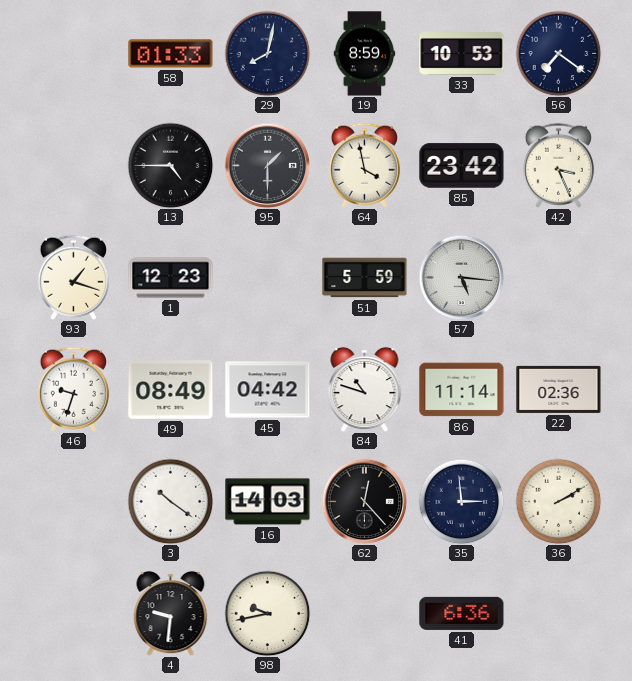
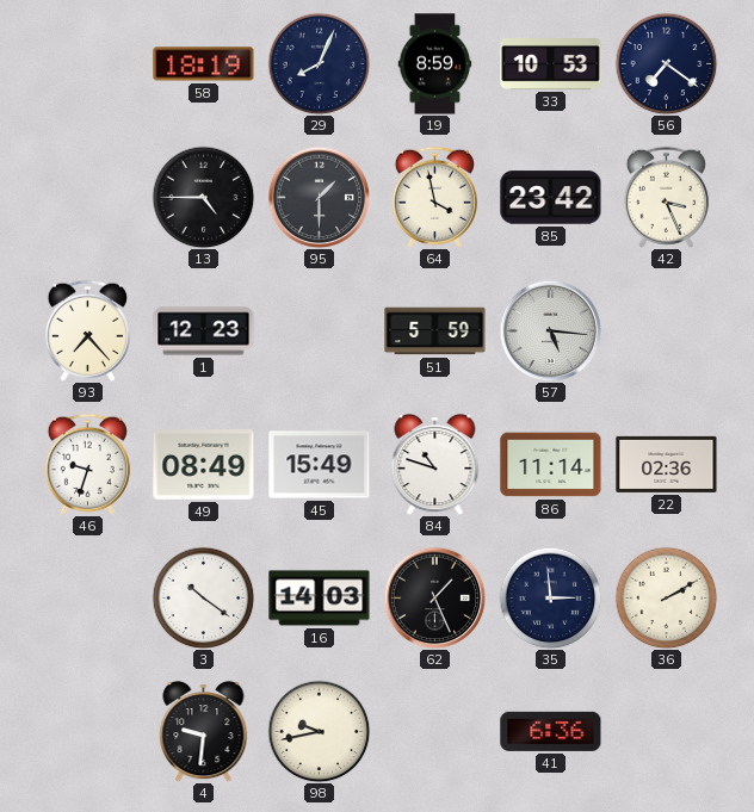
58: 01:33 -> 18:19
29: 8:02 -> 8:04
93: 1:18 -> 7:23
45: 04:42 -> 15:49
62: 12:23 -> 1:26
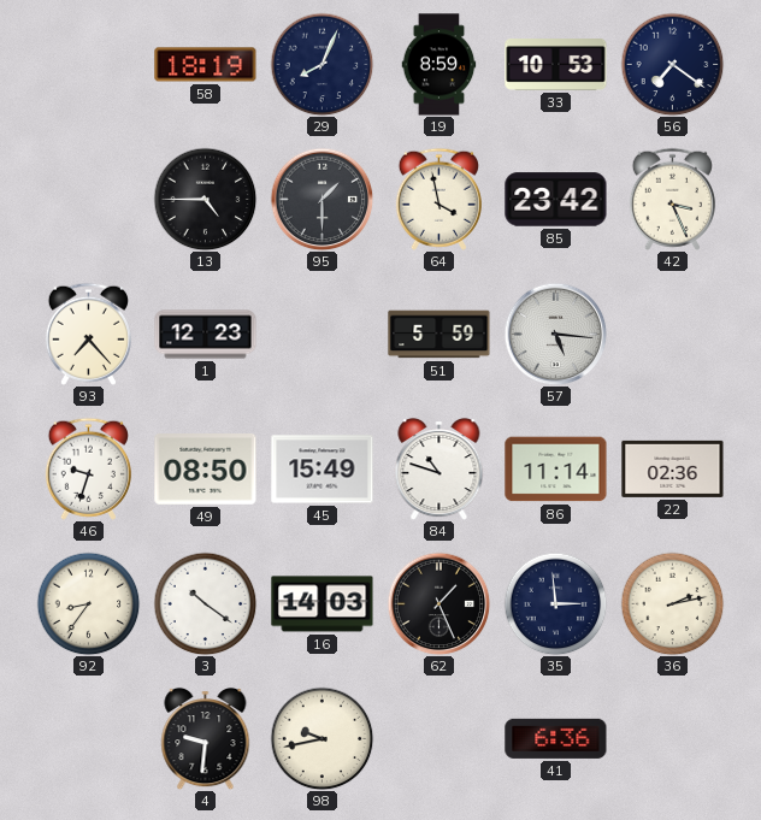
49: 08:49 -> 08:50
92: none -> 8:36
36: 2:10 -> 2:13
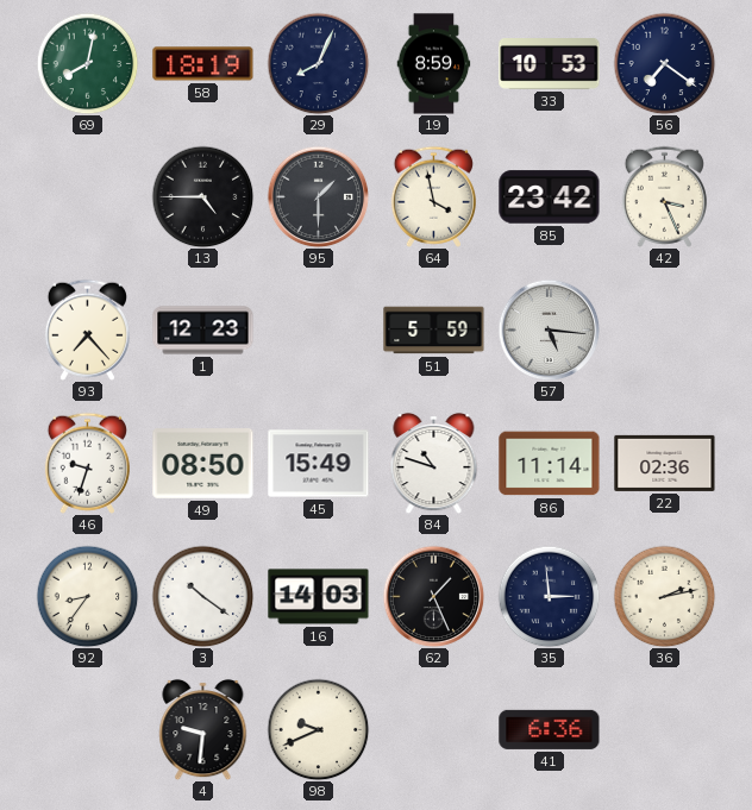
69: none -> 8:02
98: 9:43 -> 9:41
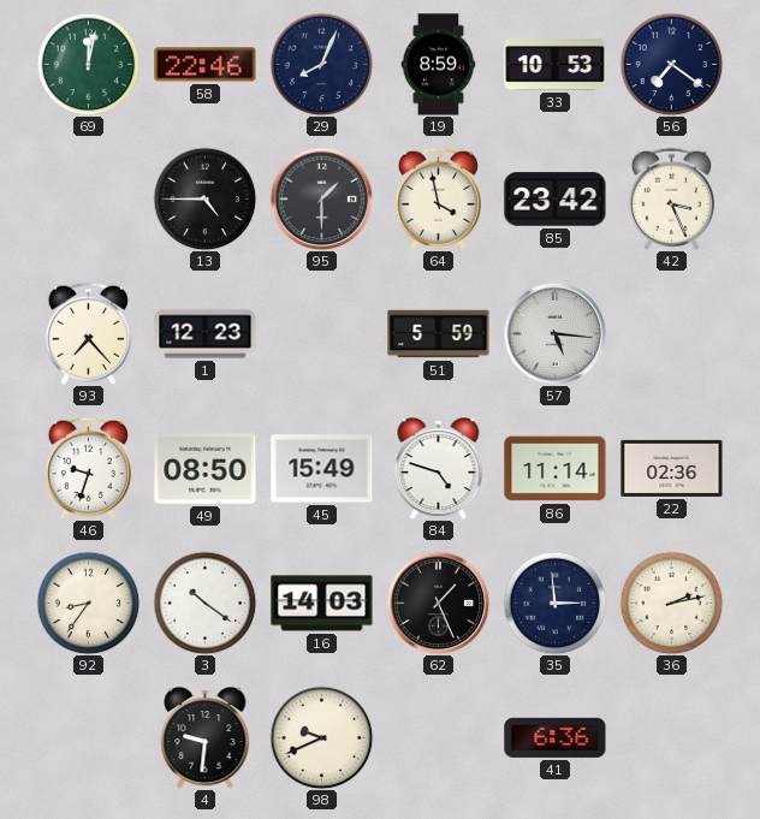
69: 8:02 -> 12:02
58: 18:19 -> 22:46
84: 10:48 -> 4:48
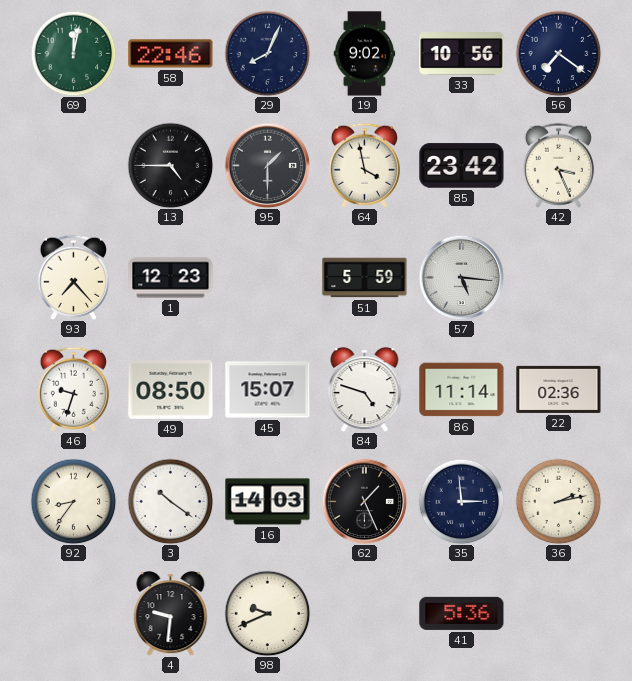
19: 8:59 -> 9:02
33: 10:53 -> 10:56
45: 15:49 -> 15:07
41: 6:36 -> 5:36
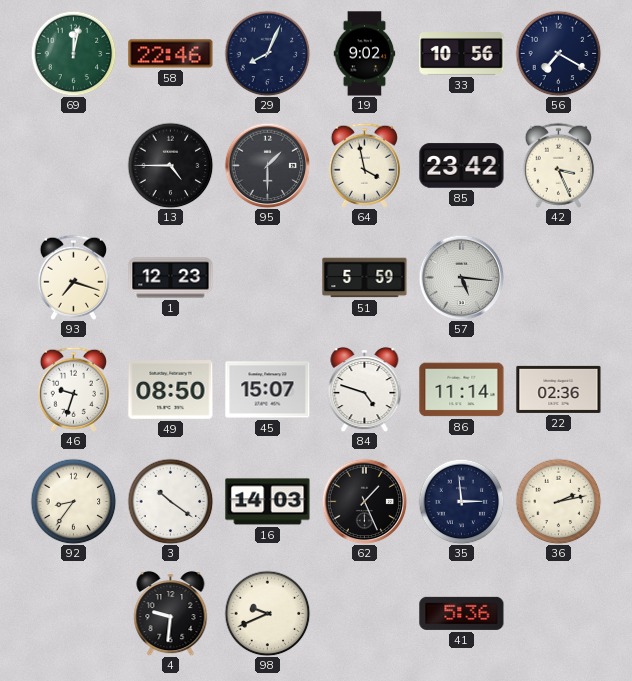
56: 7:21 -> 7:20
93: 7:23 -> 7:18
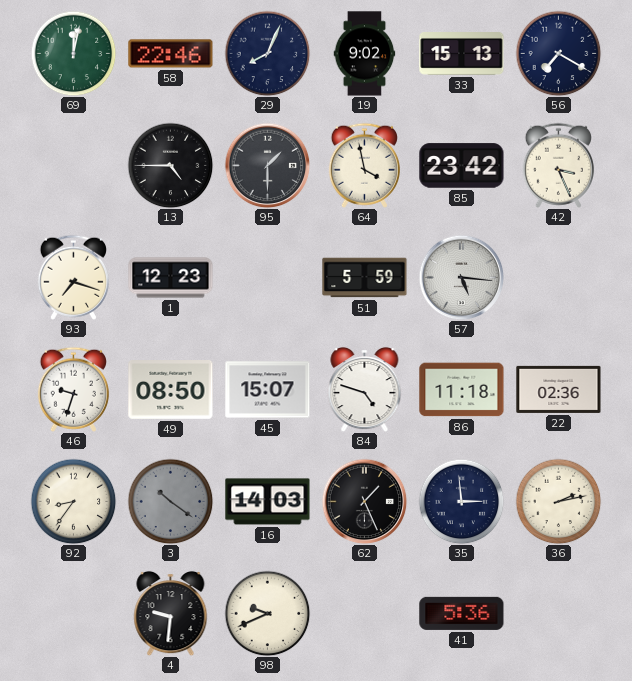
33: 10:56 -> 15:13
86: 11:14 -> 11:18
3 dial: white -> grey
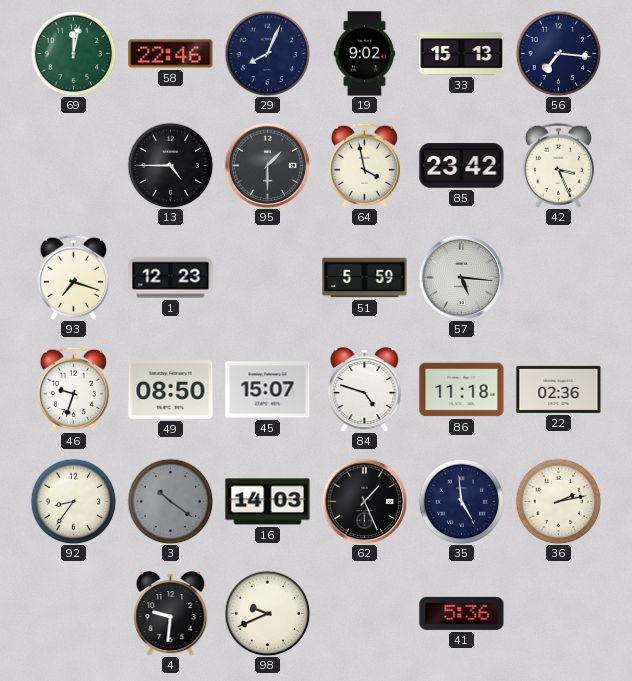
56: 7:20 -> 7:16
35: 2:59 -> 4:59
